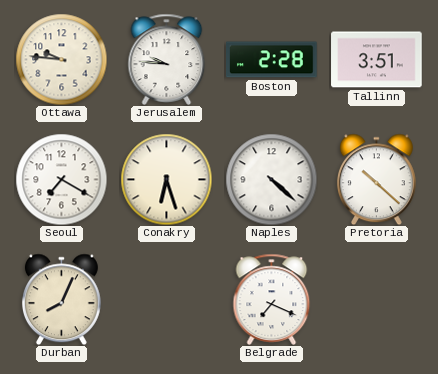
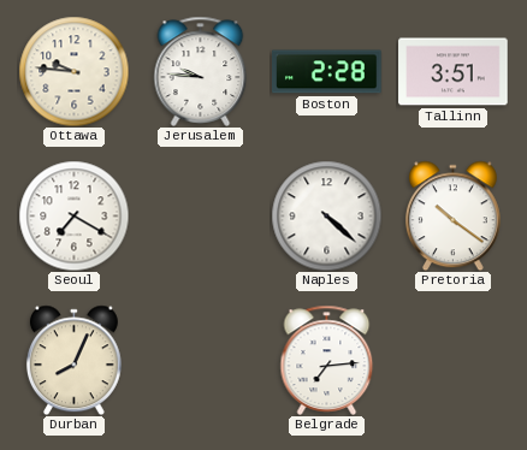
Conakry: 6:27 -> none
Pretoria: 10:22 -> 10:21
Belgrade: 7:19 -> 7:14
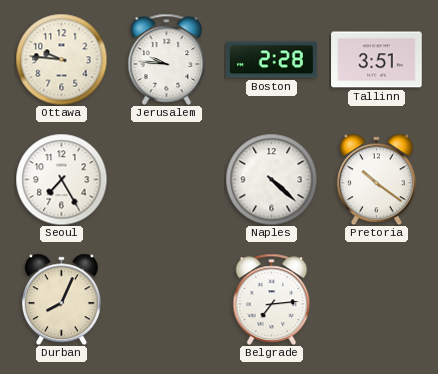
Seoul: 7:20 -> 7:25
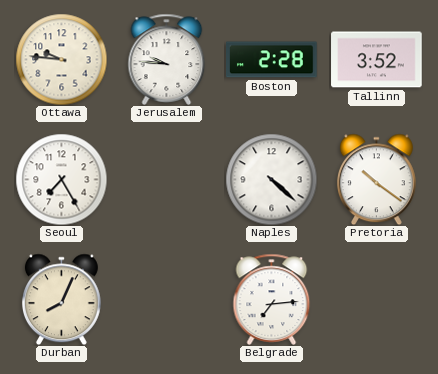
Tallinn: 3:51 -> 3:52
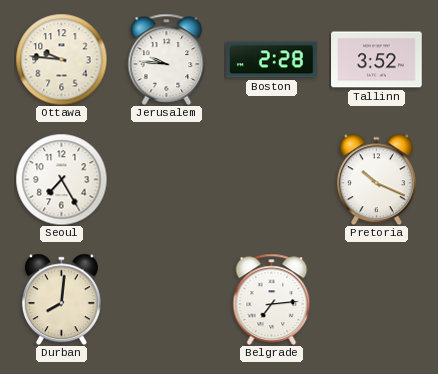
Naples: 4:22 -> none
Pretoria: 10:21 -> 10:19
Durban: 8:04 -> 8:01
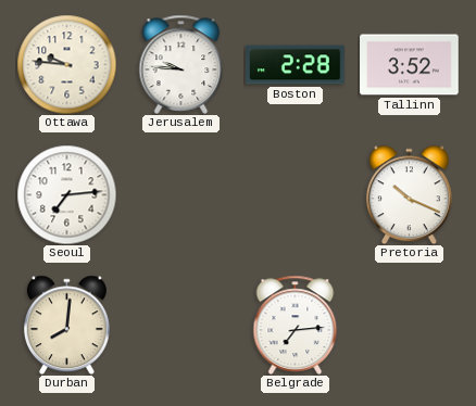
Seoul: 7:25 -> 7:14
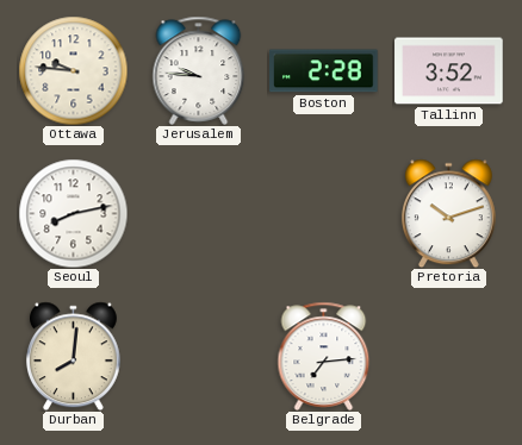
Seoul: 7:14 -> 8:13
Pretoria: 10:19 -> 10:12
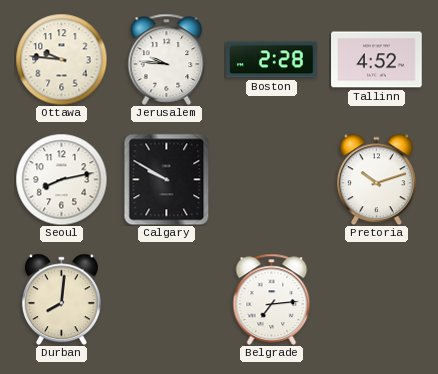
Tallinn: 3:52 -> 4:52
Calgary: none -> 9:50
